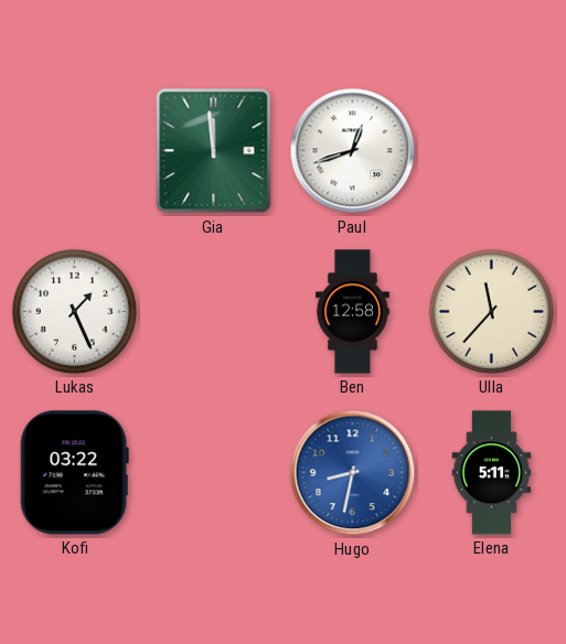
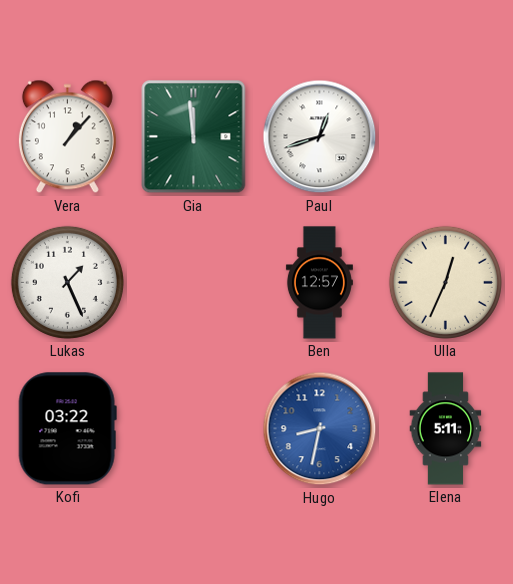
Vera: none -> 1:07
Ben: 12:58 -> 12:57
Ulla: 11:37 -> 12:34
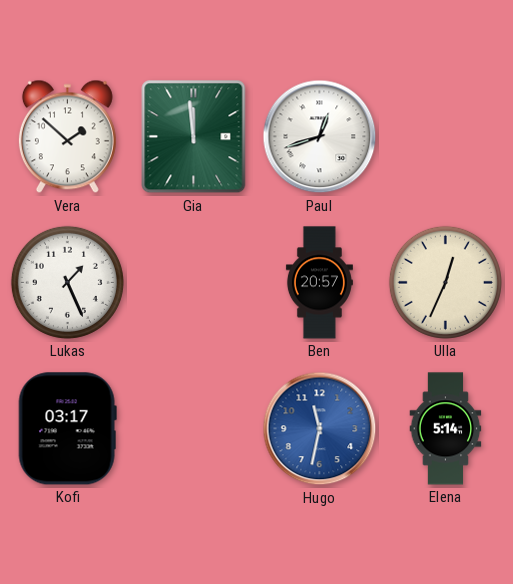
Vera: 1:07 -> 1:52
Ben: 12:57 -> 20:57
Kofi: 03:22 -> 03:17
Hugo: 8:32 -> 11:32
Elena: 5:11 -> 5:14
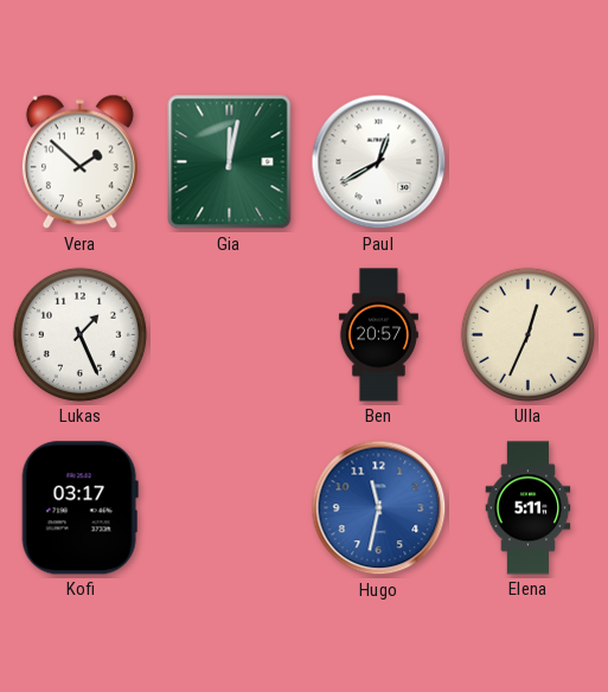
Gia: 11:59 -> 12:02
Paul: 12:42 -> 12:40
Elena: 5:14 -> 5:11
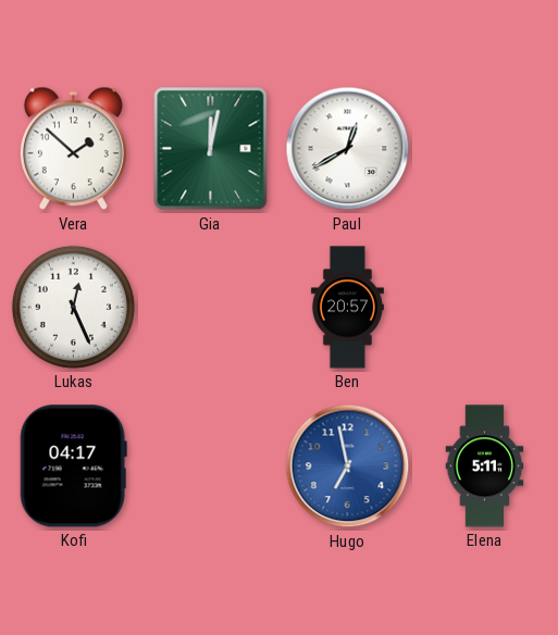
Lukas: 1:26 -> 12:26
Ulla: 12:34 -> none
Kofi: 03:17 -> 04:17
Hugo: 11:32 -> 6:58
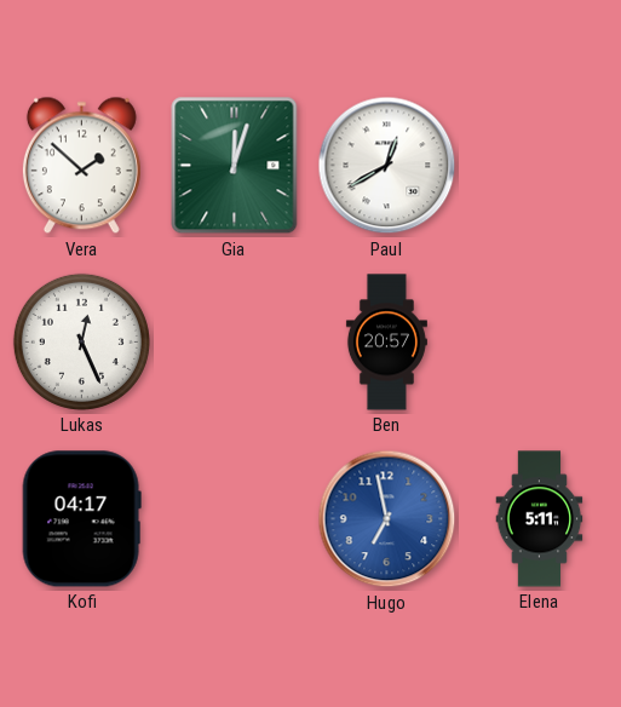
Gia: 12:02 -> 12:03
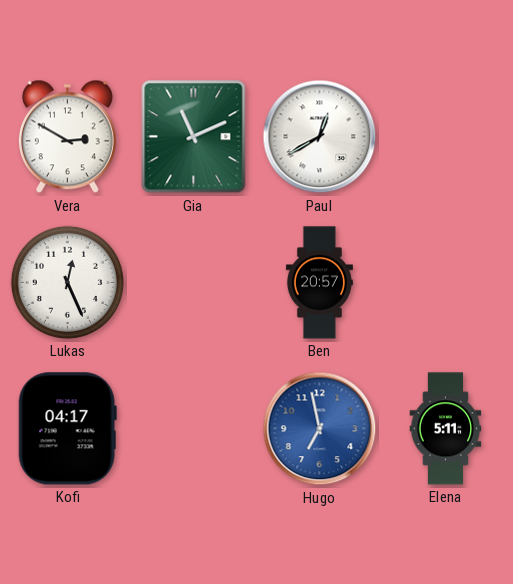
Vera: 1:52 -> 2:50
Gia: 12:03 -> 11:11
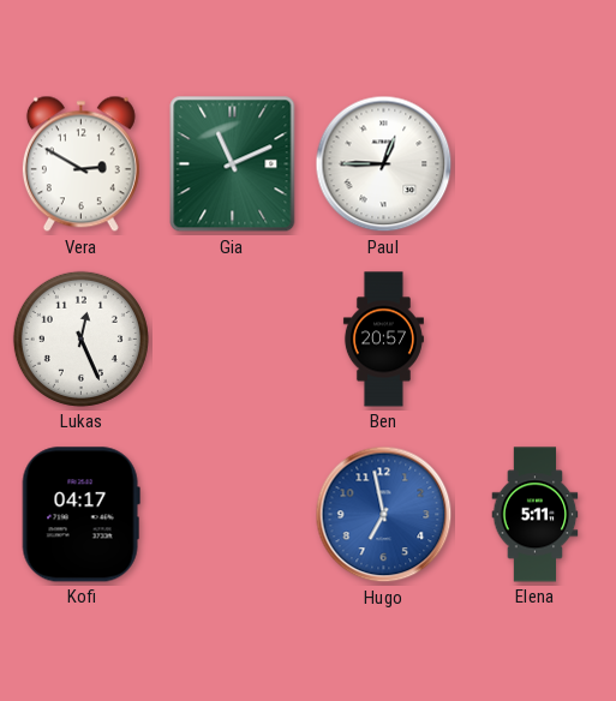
Paul: 12:40 -> 12:45
